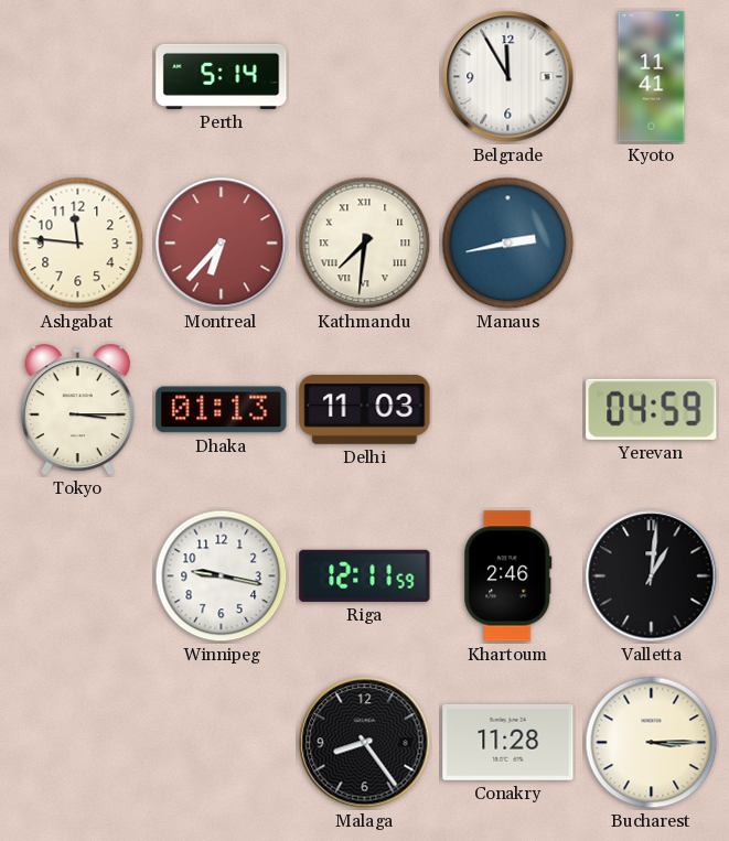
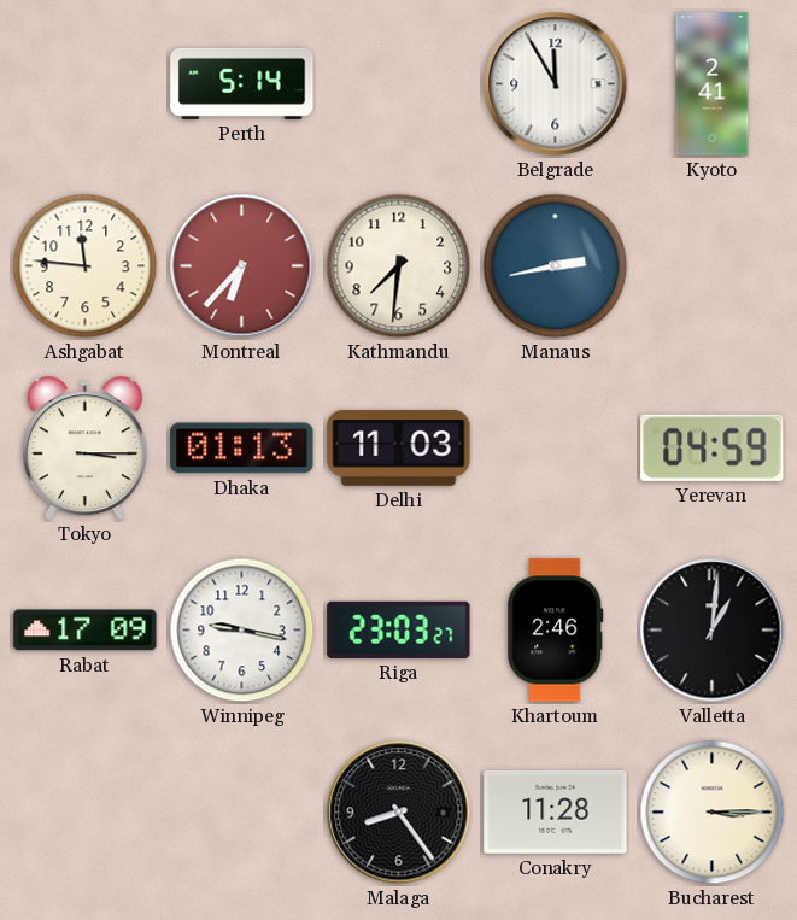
Kyoto: 11:41 -> 2:41
Kathmandu numerals: Roman -> Arabic
Rabat: none -> 17:09
Riga: 12:11 -> 23:03
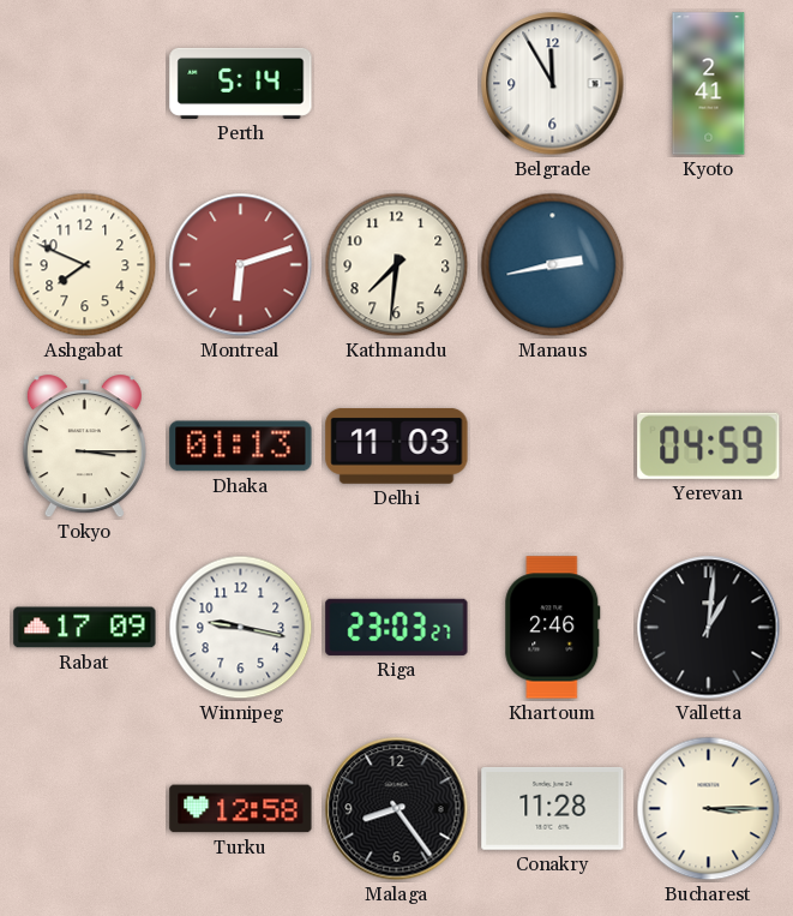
Ashgabat: 11:46 -> 7:49
Montreal: 6:37 -> 6:12
Turku: none -> 12:58
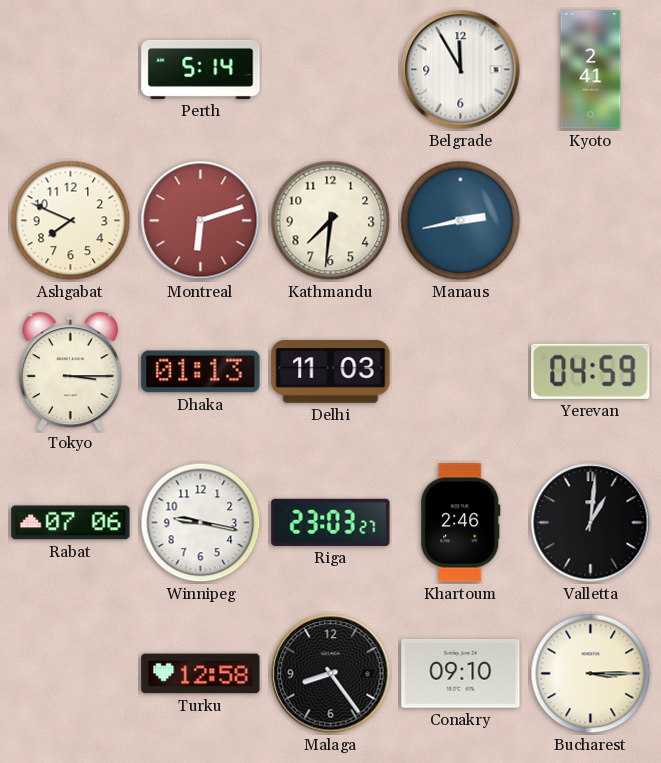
Rabat: 17:09 -> 07:06
Conakry: 11:28 -> 09:10
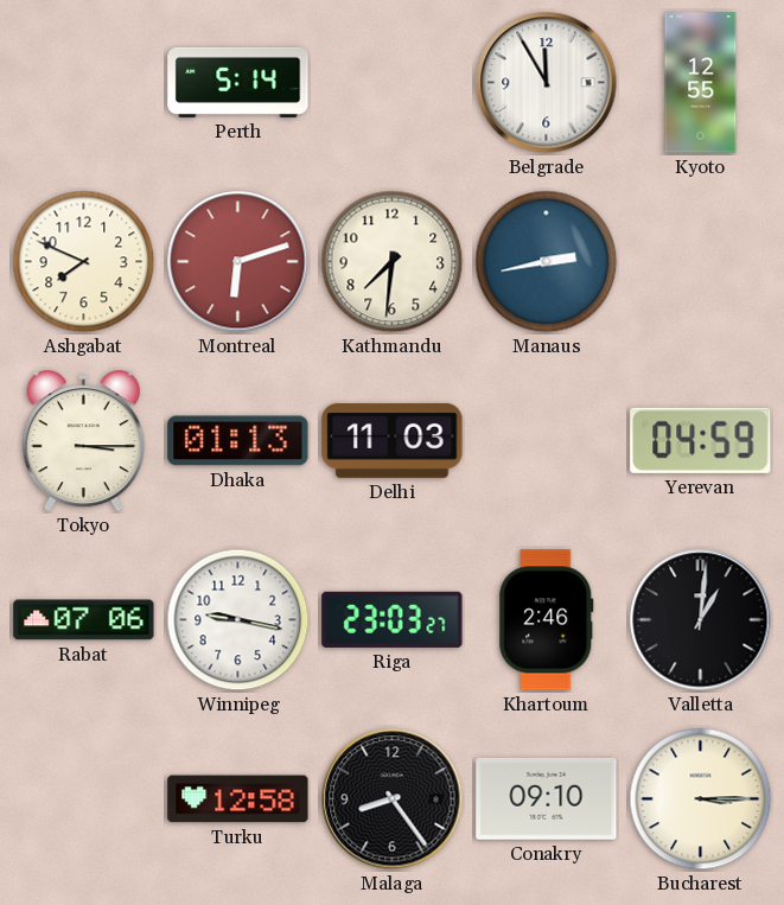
Kyoto: 2:41 -> 12:55
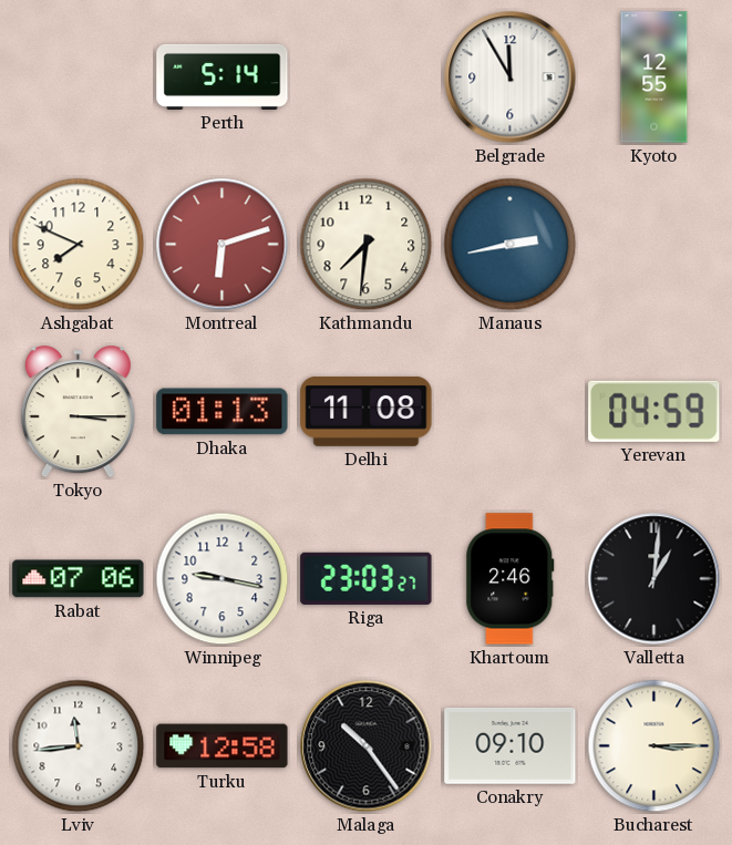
Delhi: 11:03 -> 11:08
Lviv: none -> 11:44
Malaga: 8:24 -> 10:24
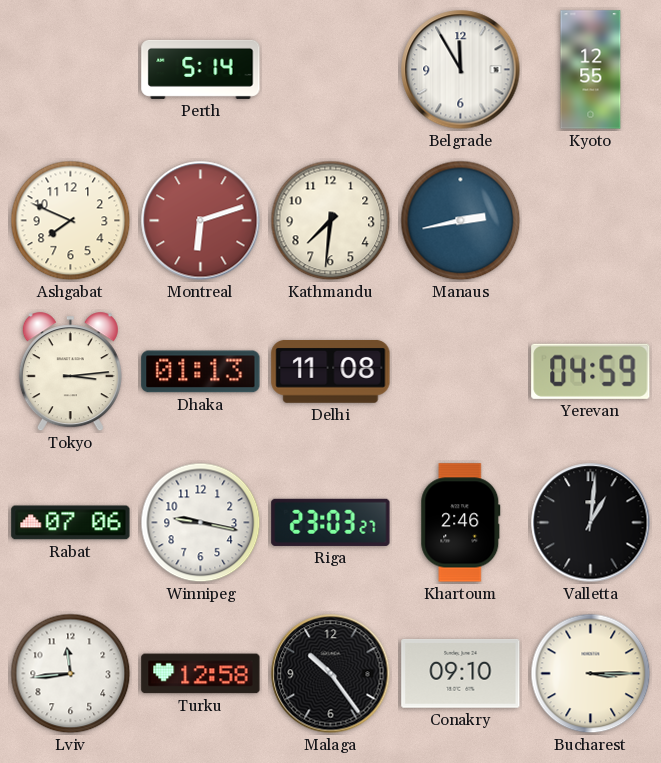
Tokyo: 3:15 -> 3:14
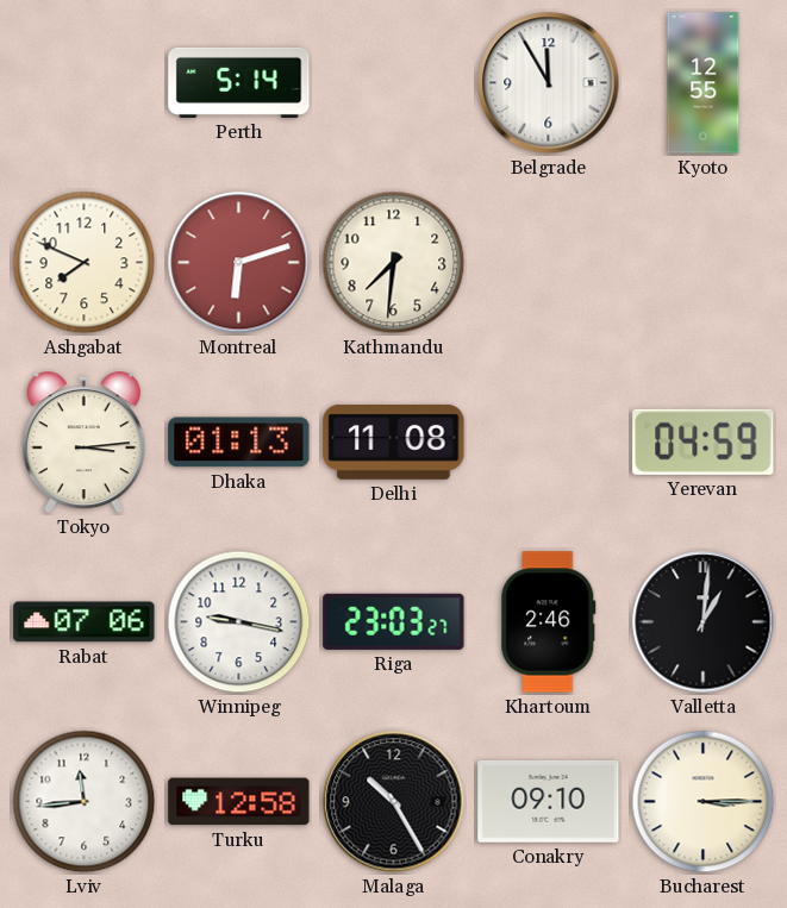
Manaus: 2:43 -> none
Malaga: 10:24 -> 10:25
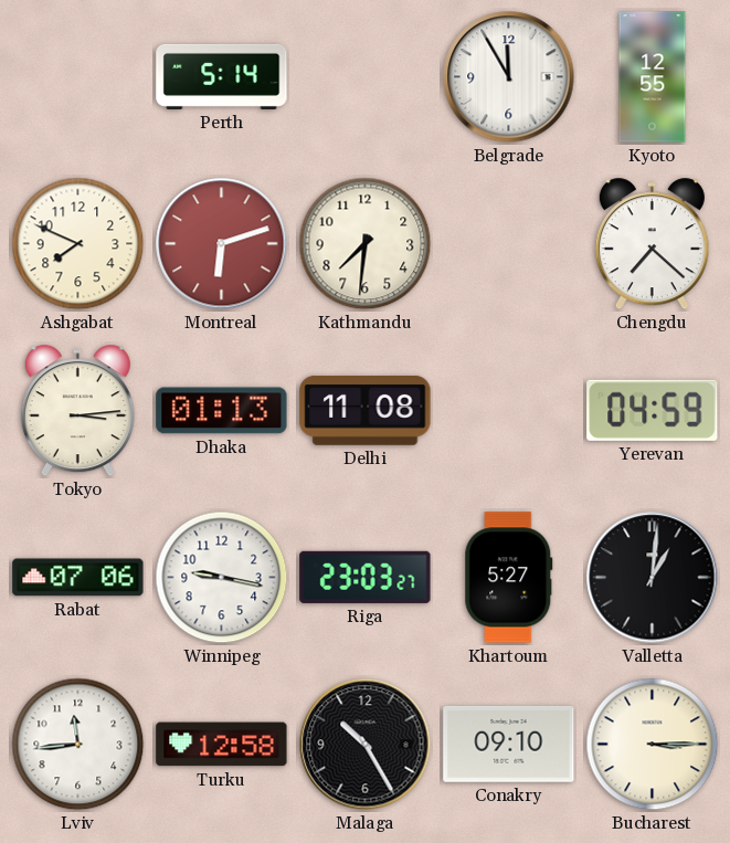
Chengdu: none -> 7:22
Khartoum: 2:46 -> 5:27
